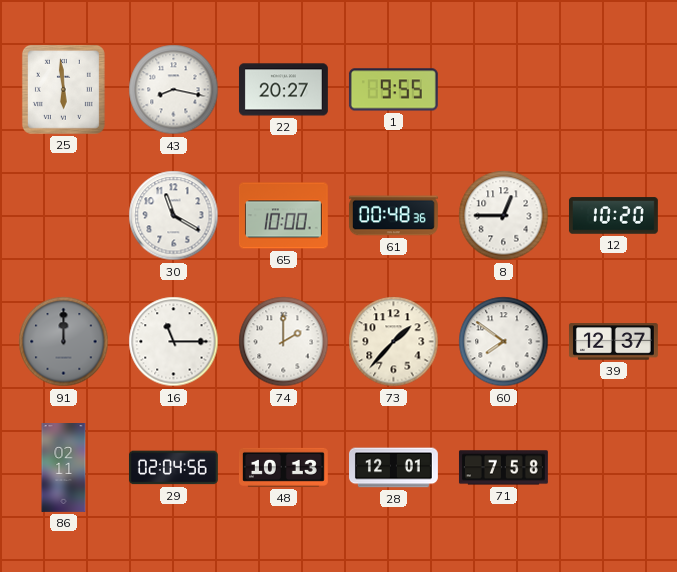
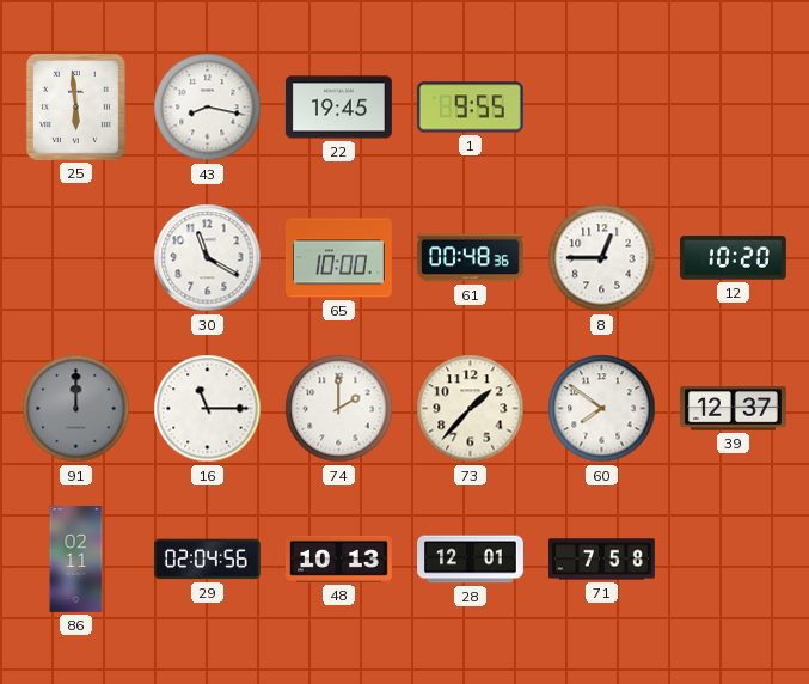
22: 20:27 -> 19:45
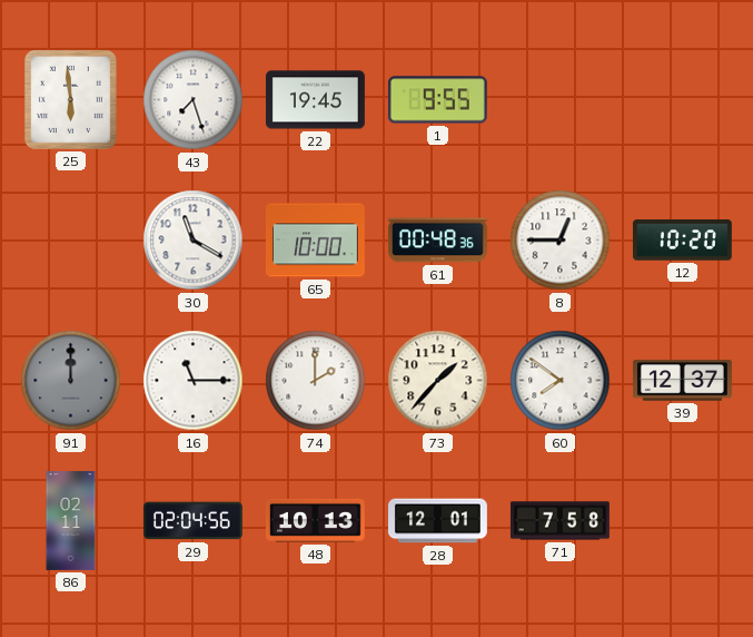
43: 8:17 -> 7:27
